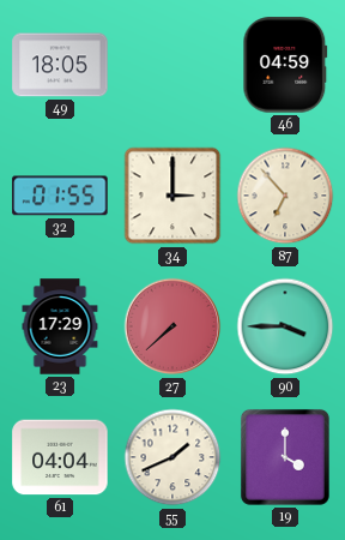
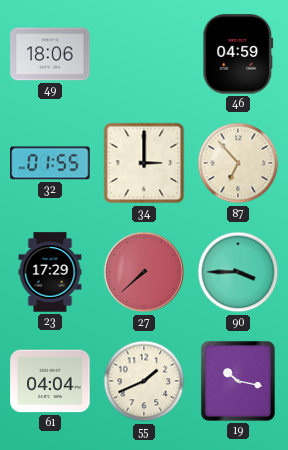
49: 18:05 -> 18:06
19: 4:00 -> 10:17
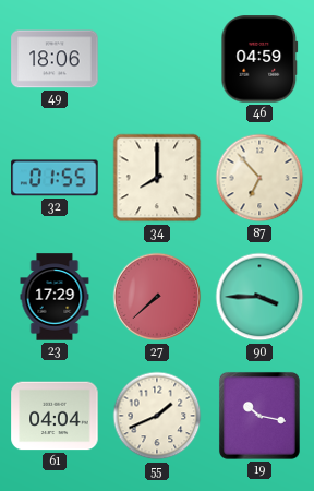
34: 3:00 -> 8:00
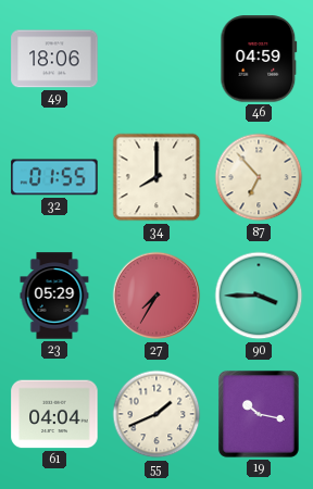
23: 17:29 -> 05:29
27: 7:38 -> 7:35
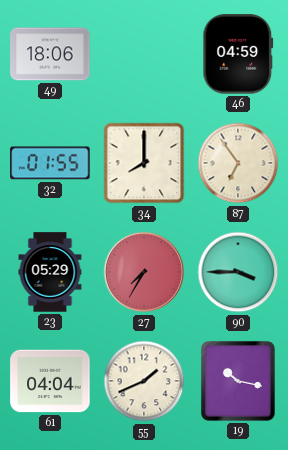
87: 6:53 -> 6:54
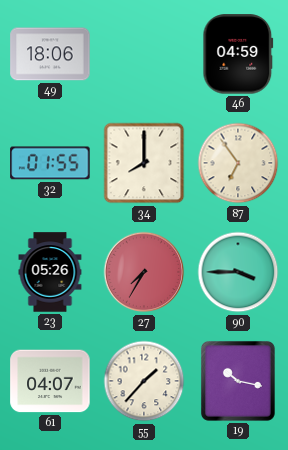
23: 05:29 -> 05:26
61: 04:04 -> 04:07
55: 1:41 -> 1:37
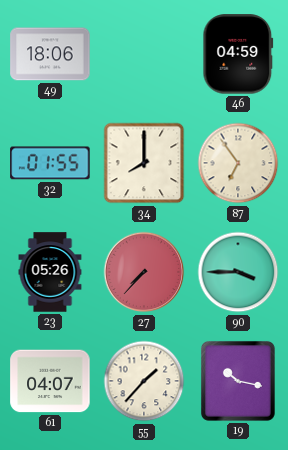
27: 7:35 -> 7:37
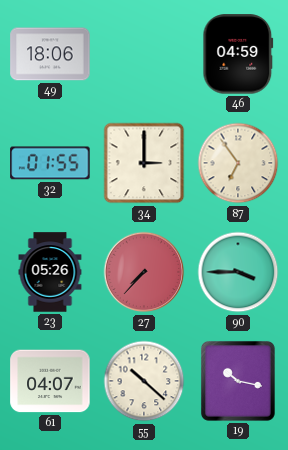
34: 8:00 -> 3:00
55: 1:37 -> 10:22
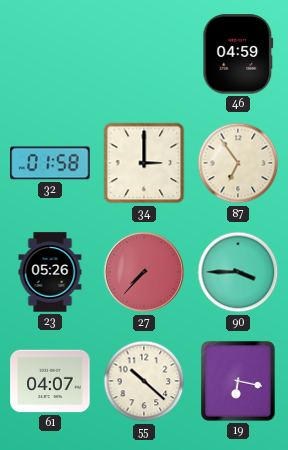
49: 18:06 -> none
32: 01:55 -> 01:58
19: 10:17 -> 6:17
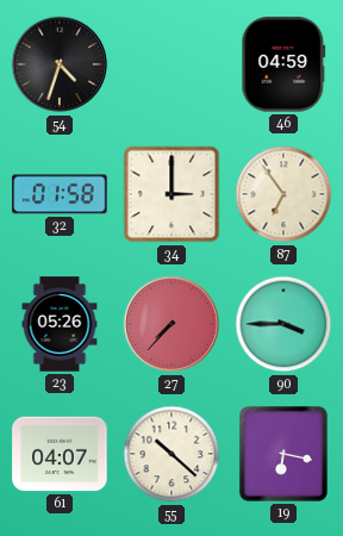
54: none -> 4:33
